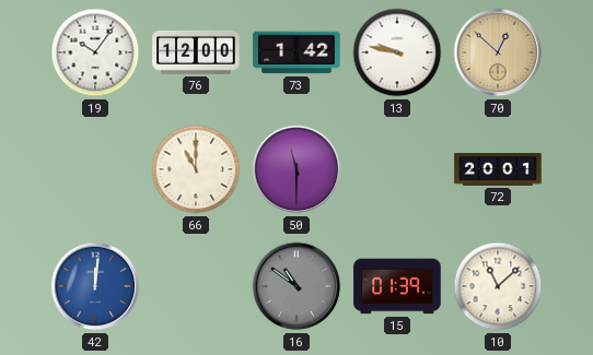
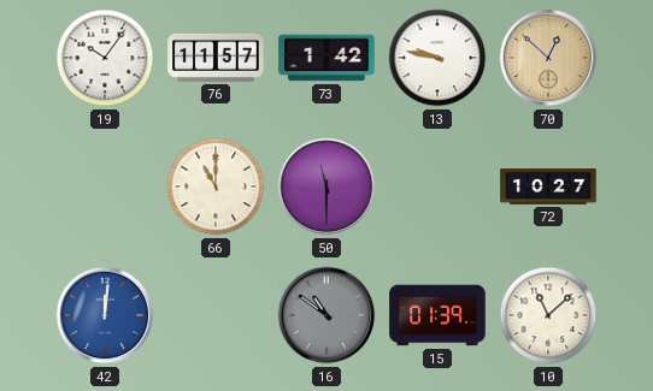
76: 12:00 -> 11:57
72: 20:01 -> 10:27
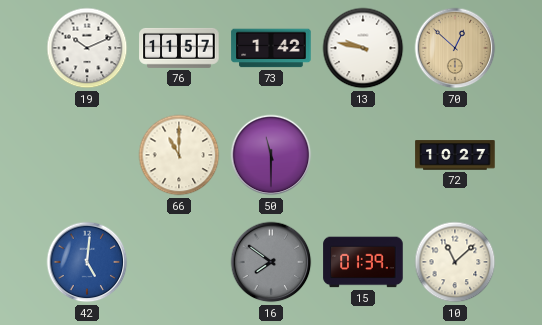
19: 10:06 -> 10:11
42: 12:01 -> 5:01
16: 10:51 -> 7:51
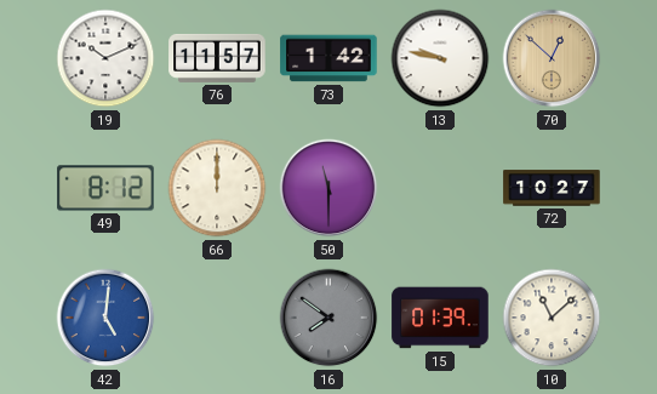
49: none -> 8:12
66: 11:00 -> 12:00
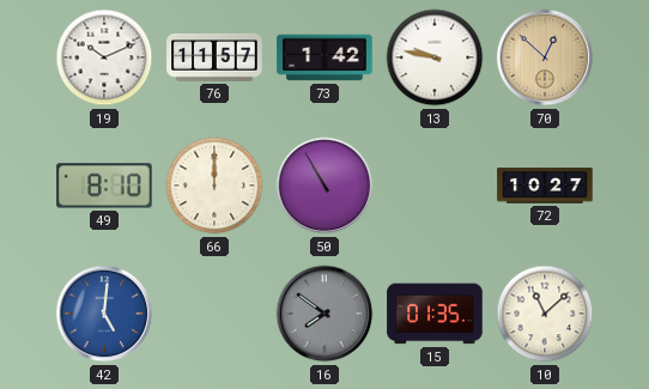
49: 8:12 -> 8:10
50: 11:30 -> 10:55
15: 01:39 -> 01:35
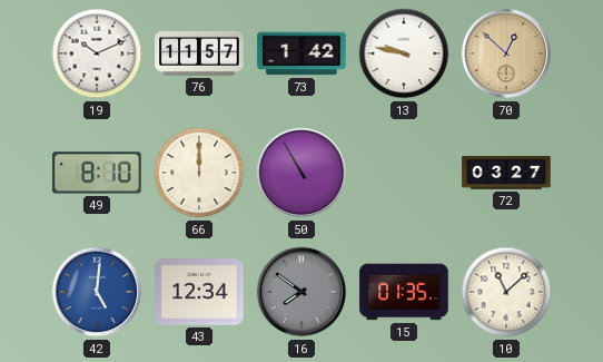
72: 10:27 -> 03:27
43: none -> 12:34
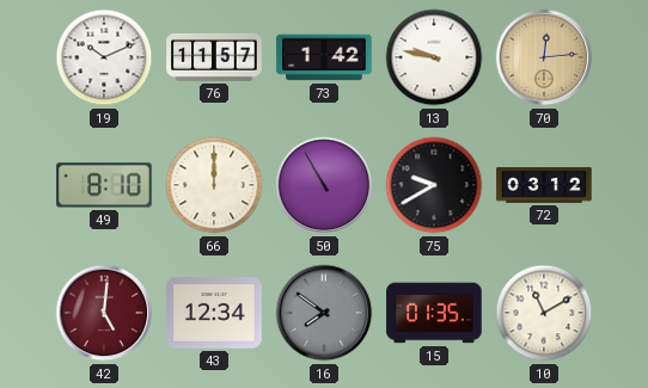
70: 12:52 -> 12:14
75: none -> 9:40
72: 03:27 -> 03:12
42 dial: blue -> burgundy
10: 11:08 -> 11:10
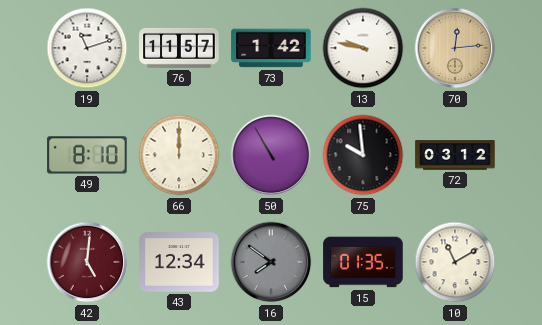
19: 10:11 -> 11:12
75: 9:40 -> 9:59
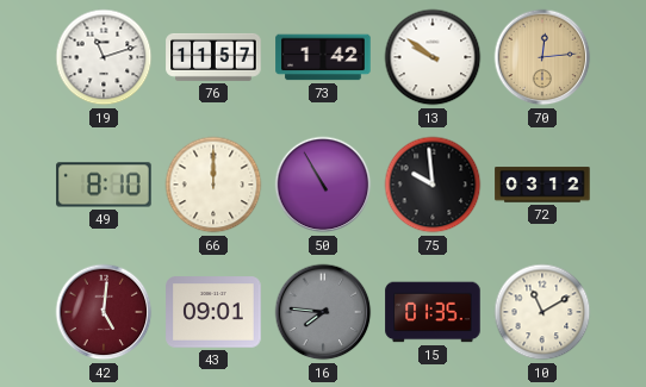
13: 9:47 -> 9:51
43: 12:34 -> 09:01
16: 7:51 -> 7:46
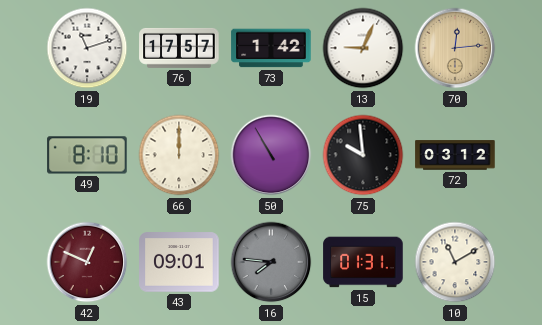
76: 11:57 -> 17:57
13: 9:51 -> 9:04
42: 5:01 -> 12:49
15: 01:35 -> 01:31
